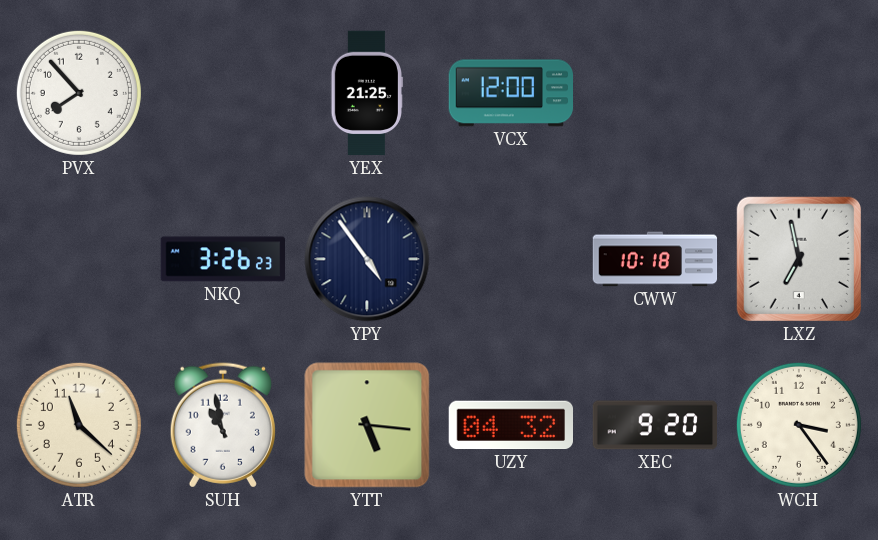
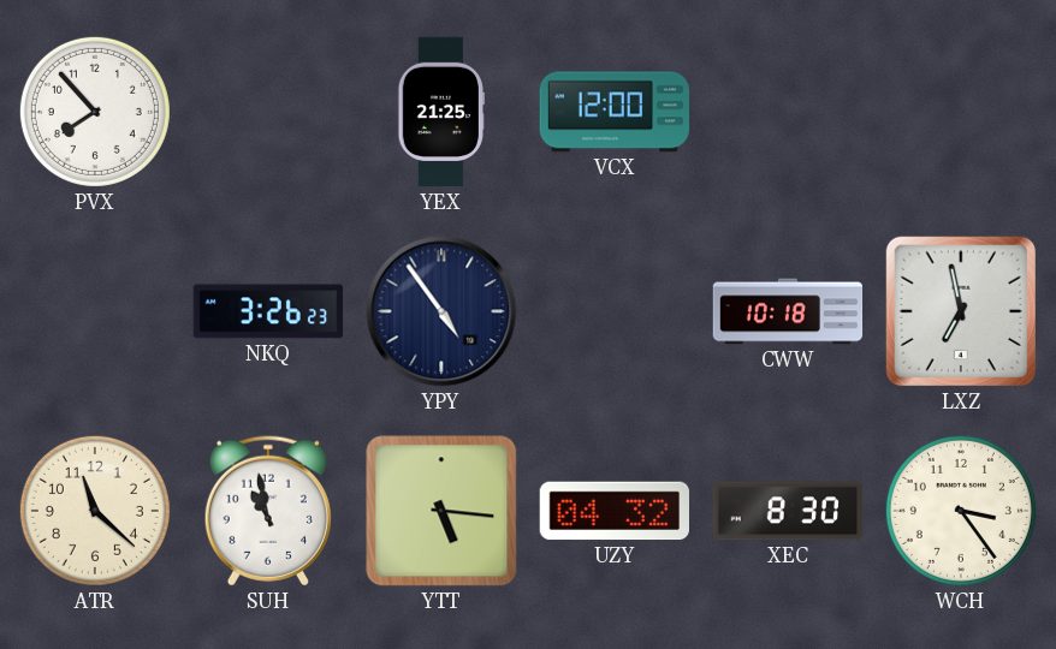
XEC: 9:20 -> 8:30
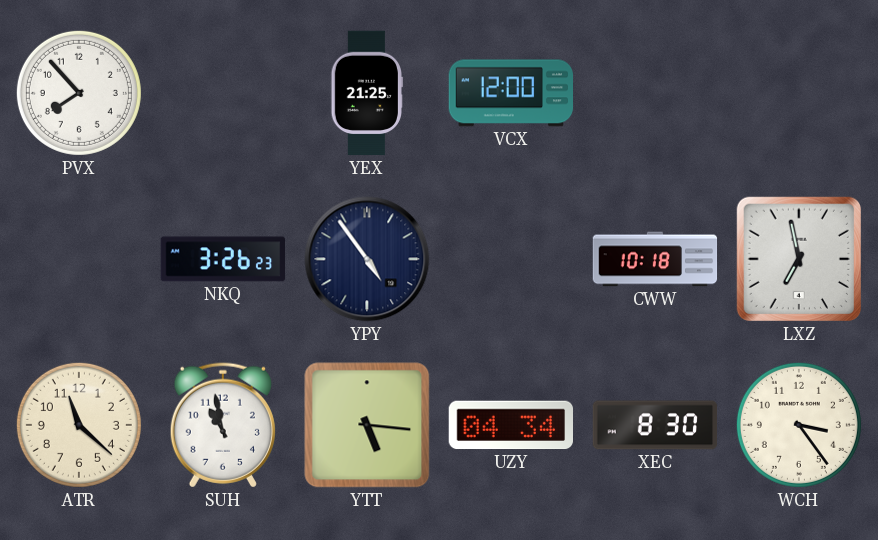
UZY: 04:32 -> 04:34
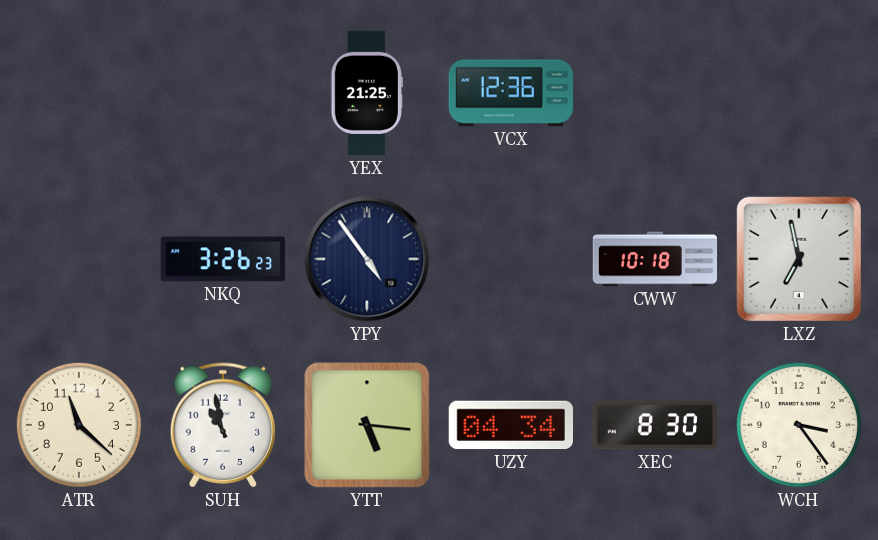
PVX: 7:53 -> none
VCX: 12:00 -> 12:36
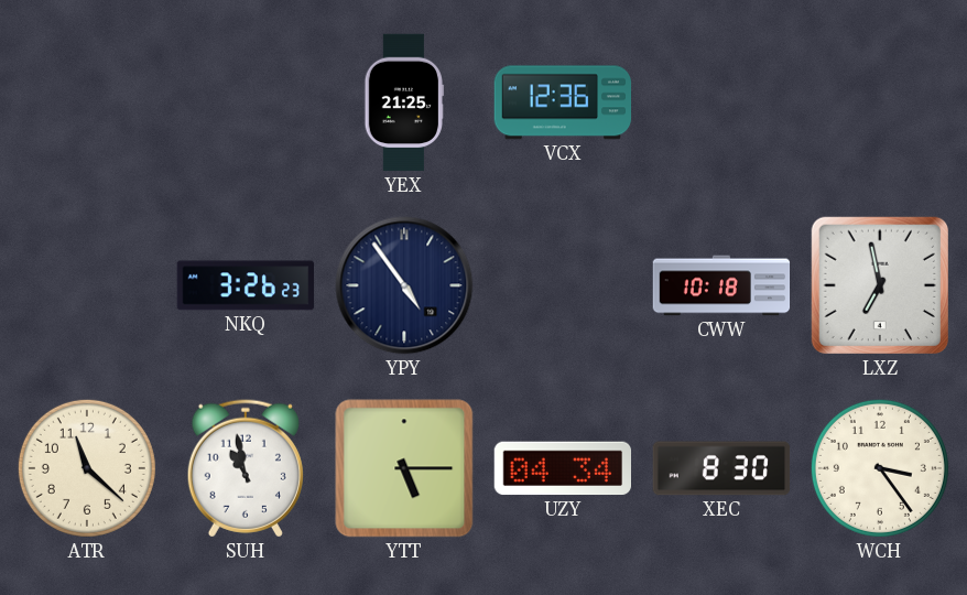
YTT: 5:16 -> 5:15
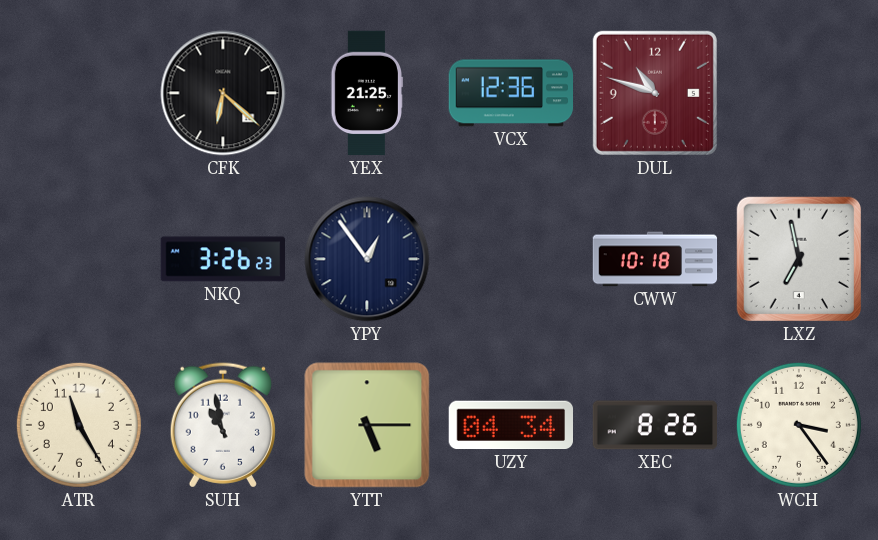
CFK: none -> 6:22
DUL: none -> 10:48
YPY: 4:54 -> 12:54
ATR: 11:22 -> 11:25
XEC: 8:30 -> 8:26
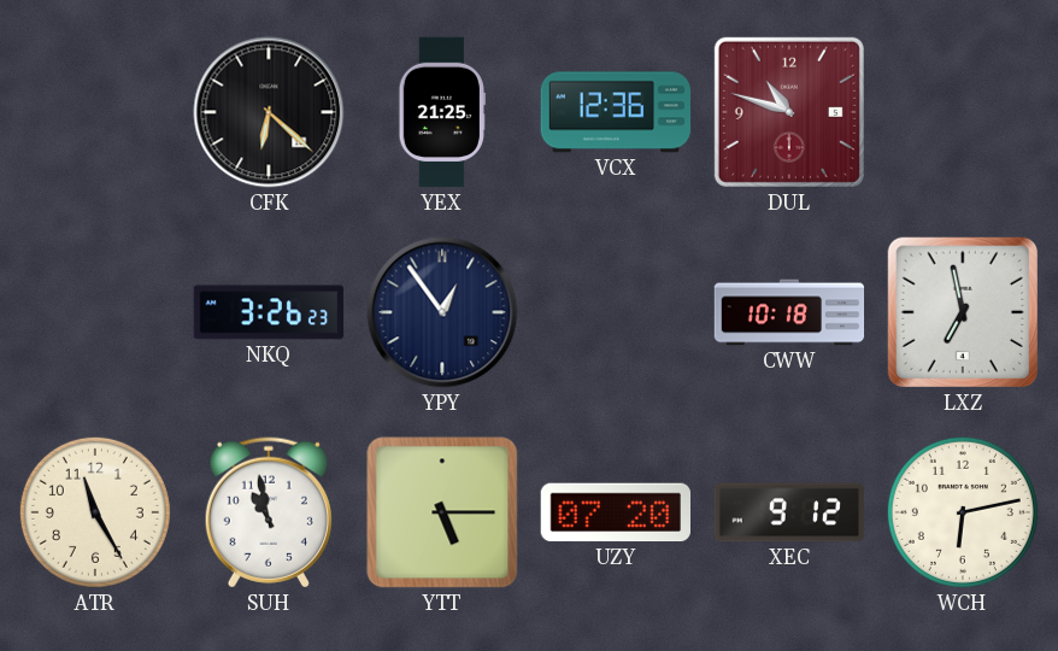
UZY: 04:34 -> 07:20
XEC: 8:26 -> 9:12
WCH: 3:24 -> 6:13
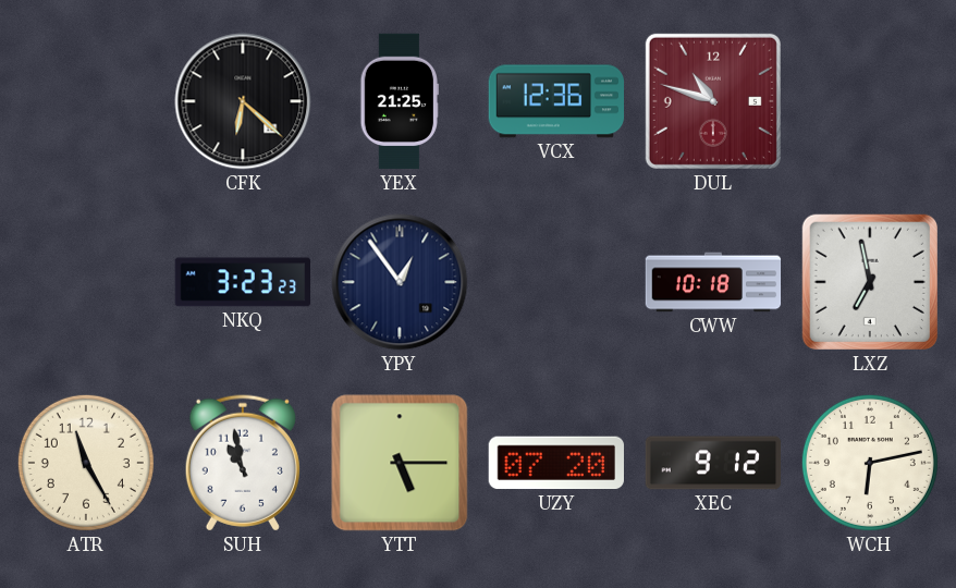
NKQ: 3:26 -> 3:23
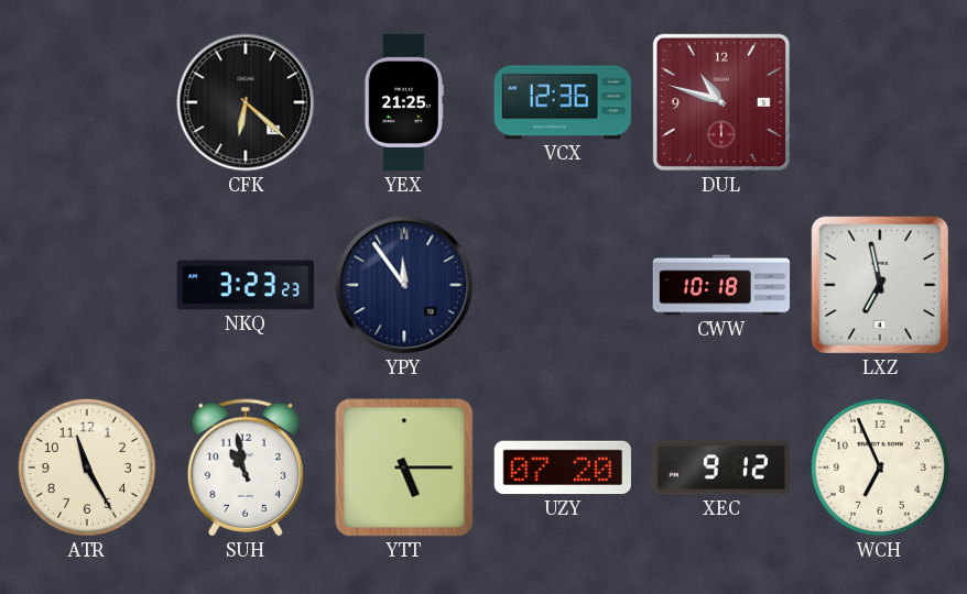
YPY: 12:54 -> 11:54
WCH: 6:13 -> 6:56
